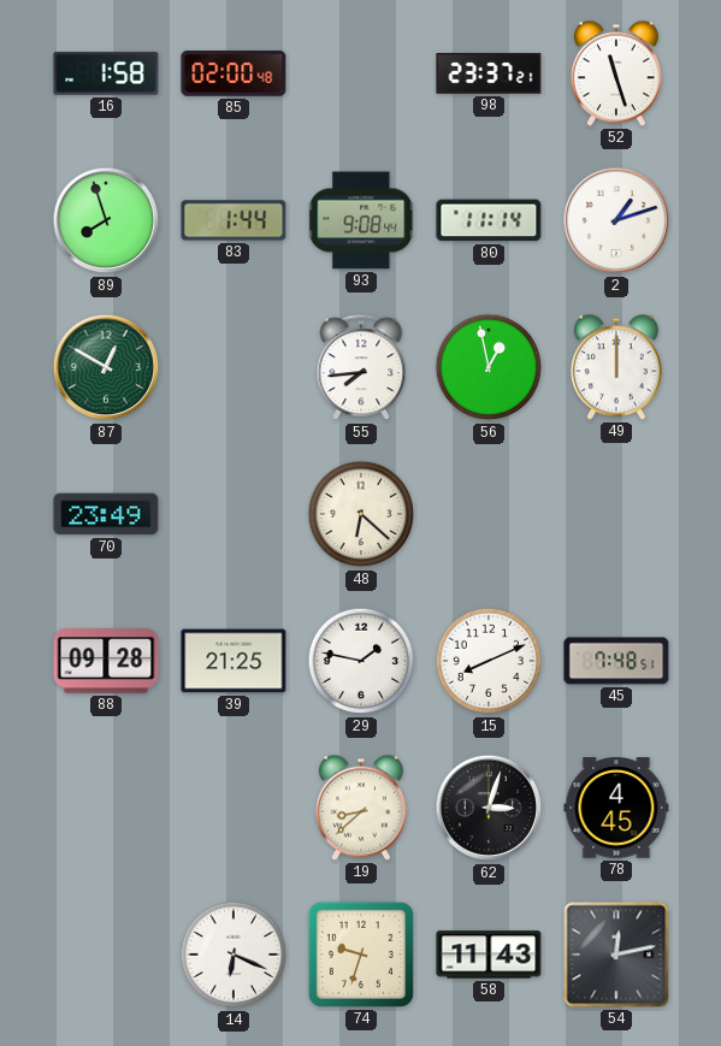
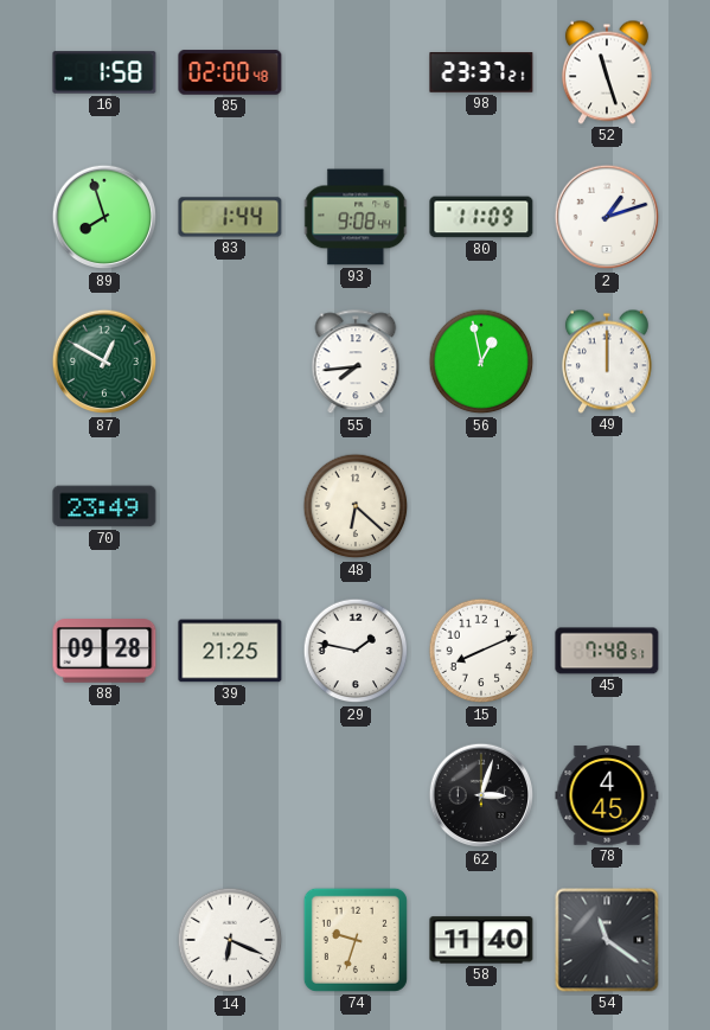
80: 11:14 -> 11:09
19: 8:38 -> none
58: 11:43 -> 11:40
54: 12:13 -> 11:21
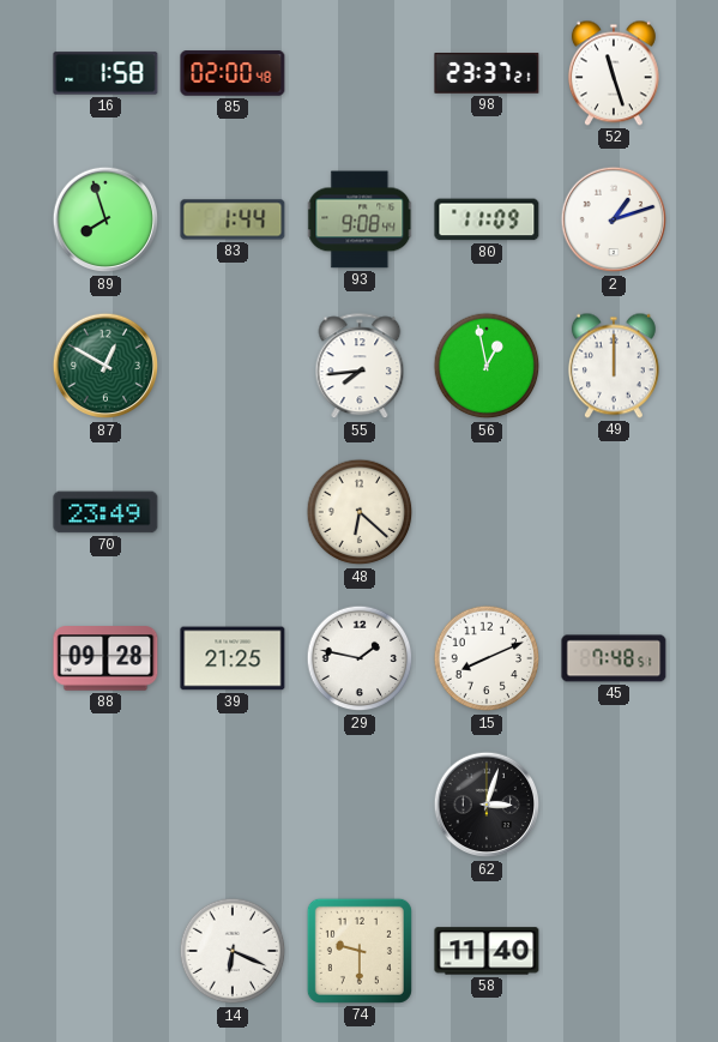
78: 4:45 -> none
74: 9:33 -> 9:30
54: 11:21 -> none
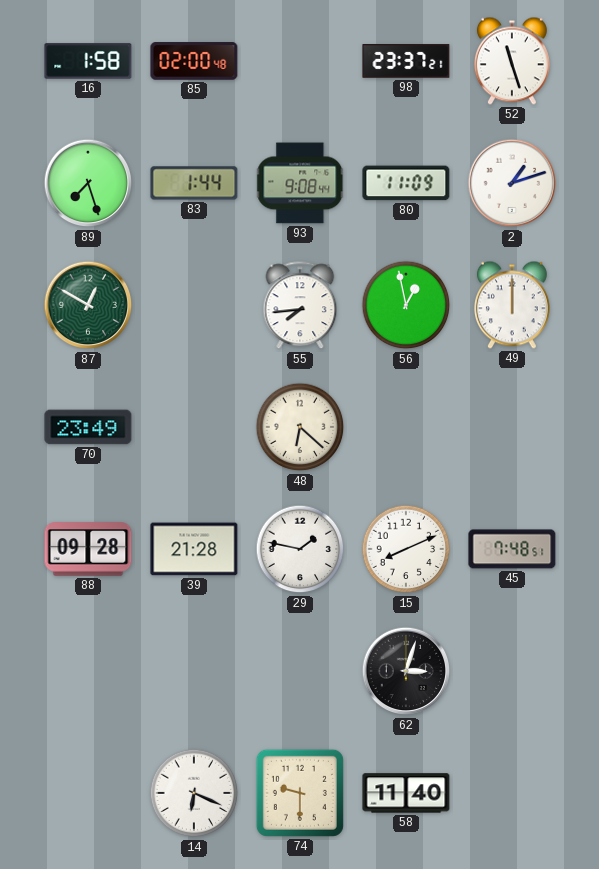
89: 7:57 -> 7:27
39: 21:25 -> 21:28
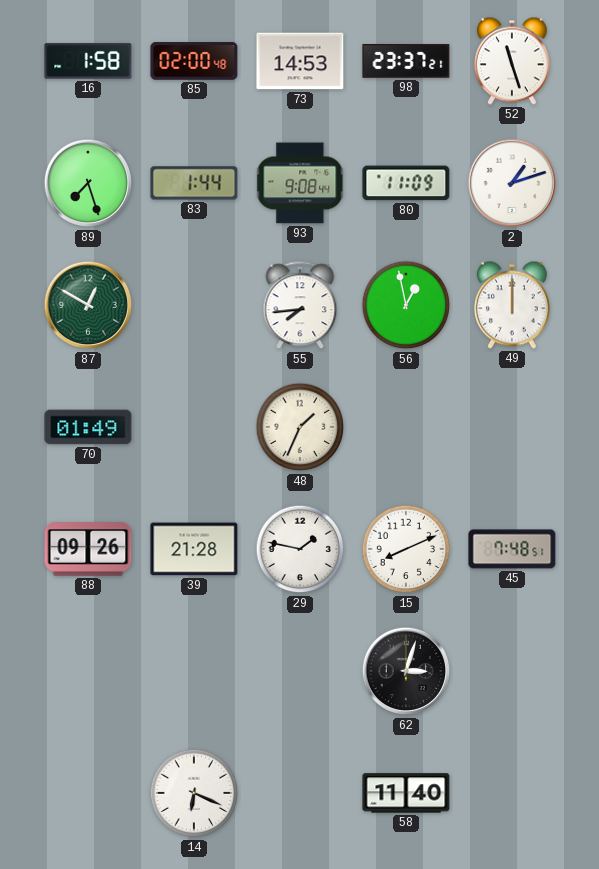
73: none -> 14:53
70: 23:49 -> 01:49
48: 6:22 -> 1:34
88: 09:28 -> 09:26
74: 9:30 -> none
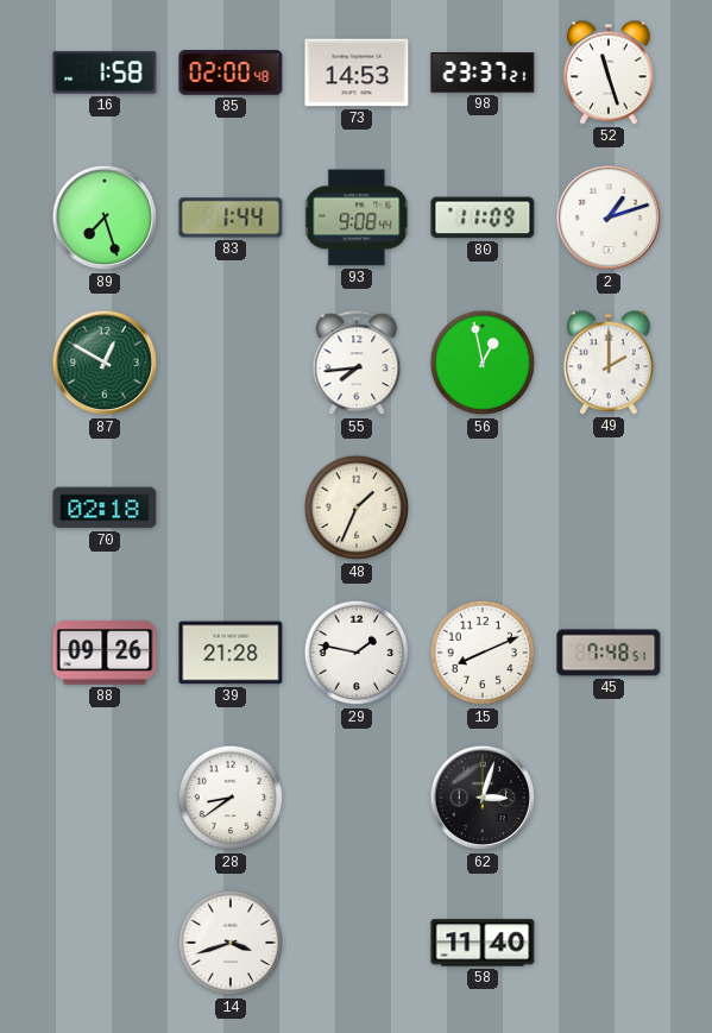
49: 12:00 -> 2:00
70: 01:49 -> 02:18
28: none -> 8:39
14: 6:19 -> 3:42
